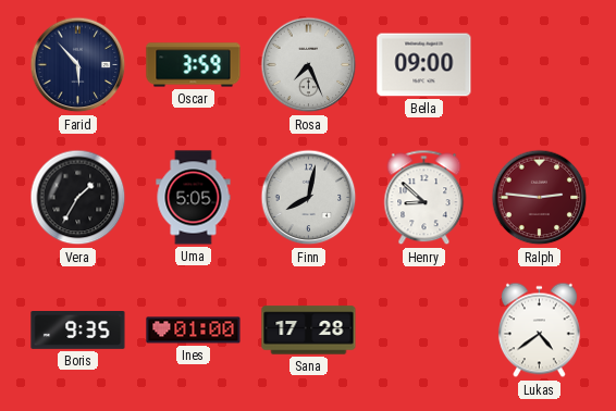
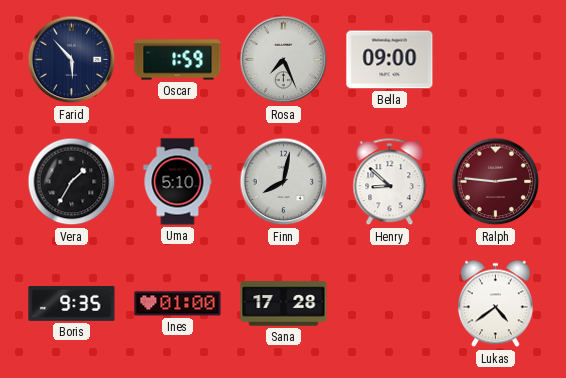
Oscar: 3:59 -> 1:59
Uma: 5:05 -> 5:10
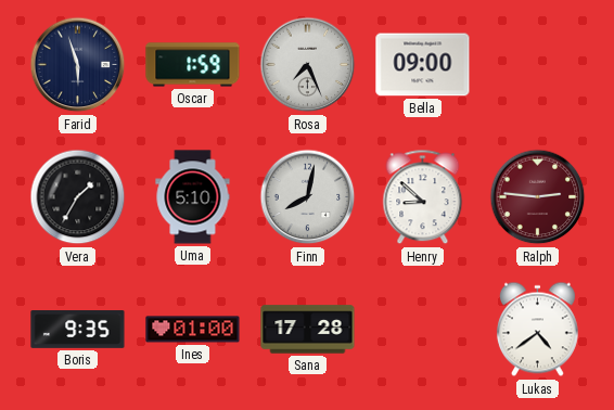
Farid: 5:53 -> 5:57
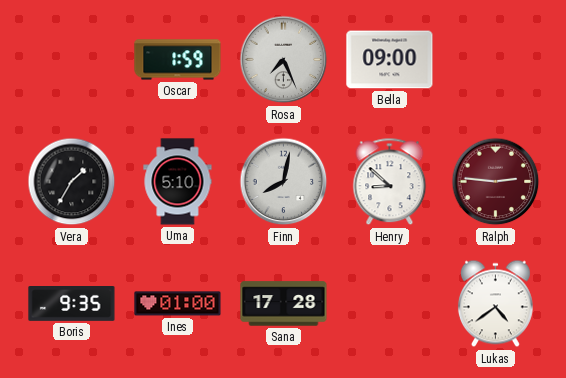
Farid: 5:57 -> none
